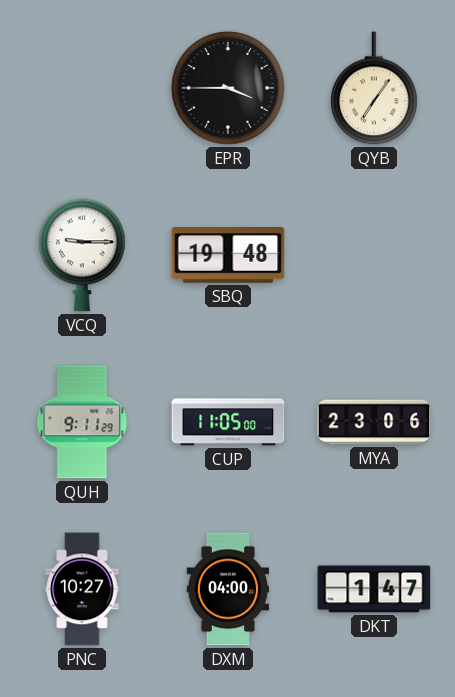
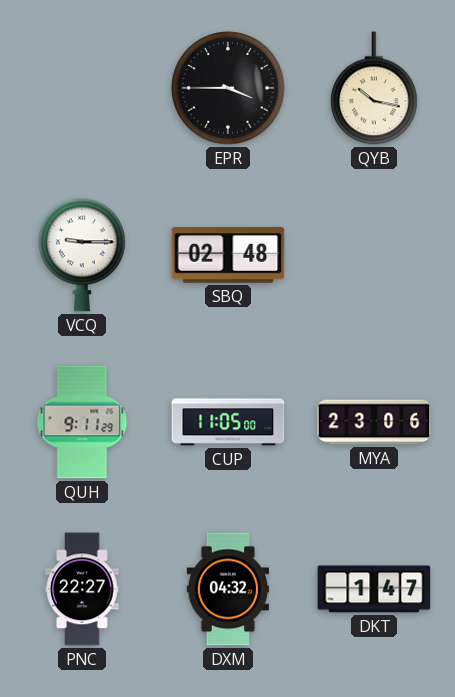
QYB: 7:06 -> 10:17
SBQ: 19:48 -> 02:48
PNC: 10:27 -> 22:27
DXM: 04:00 -> 04:32
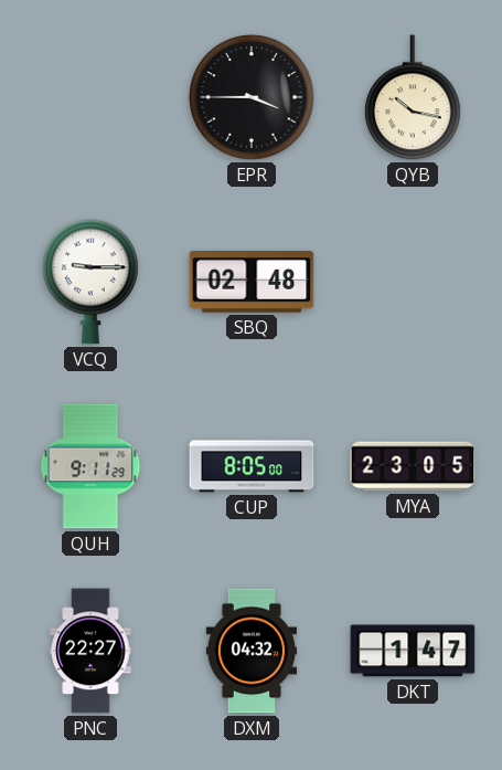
CUP: 11:05 -> 8:05
MYA: 23:06 -> 23:05
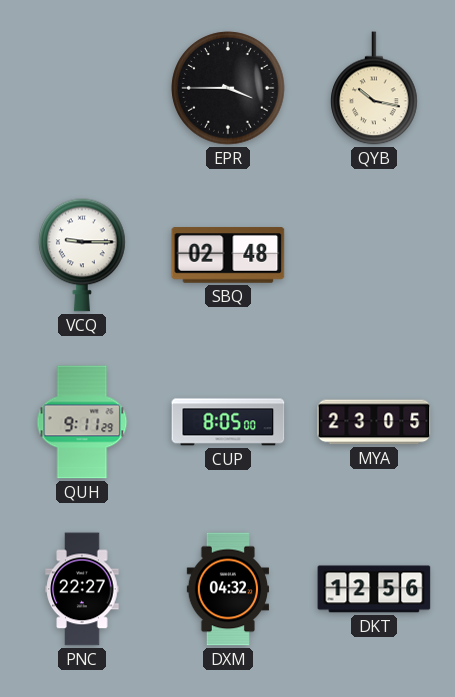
DKT: 1:47 -> 12:56
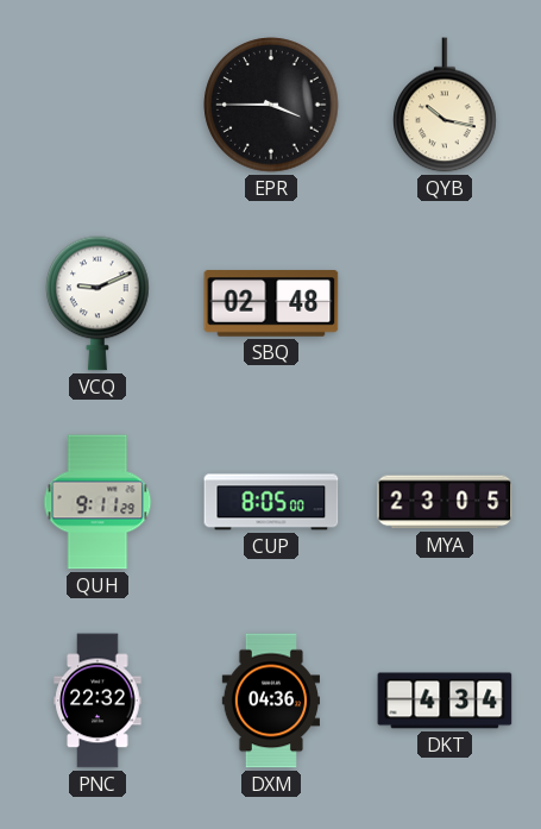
VCQ: 9:15 -> 9:11
PNC: 22:27 -> 22:32
DXM: 04:32 -> 04:36
DKT: 12:56 -> 4:34
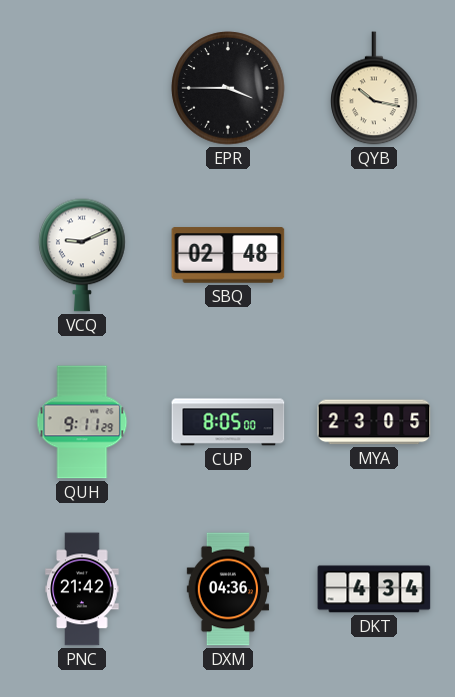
PNC: 22:32 -> 21:42
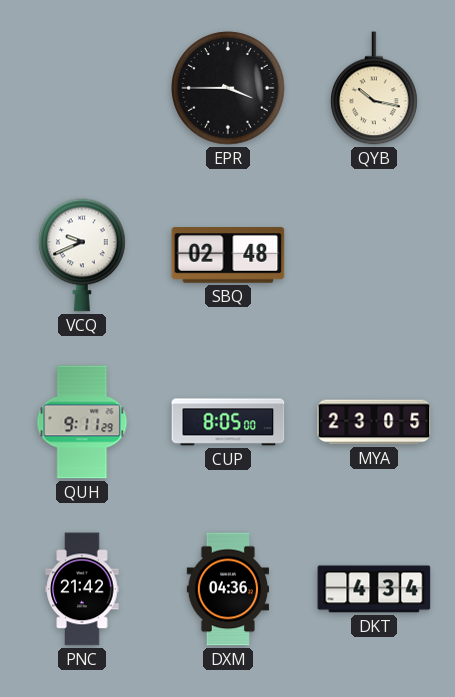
VCQ: 9:11 -> 9:41
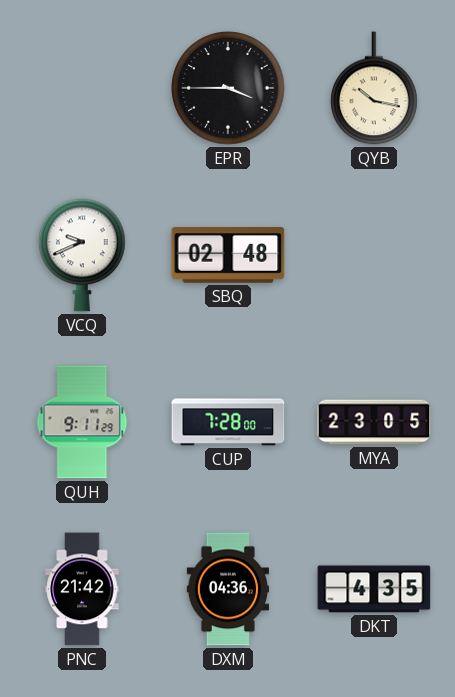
CUP: 8:05 -> 7:28
DKT: 4:34 -> 4:35
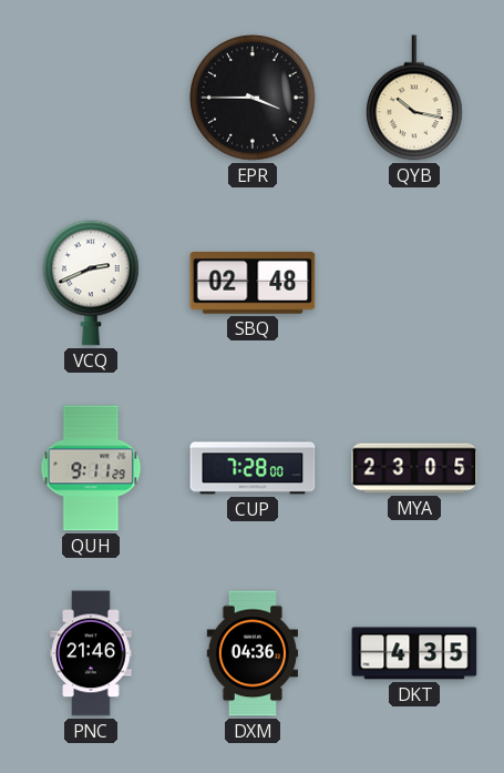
VCQ: 9:41 -> 2:41
PNC: 21:42 -> 21:46
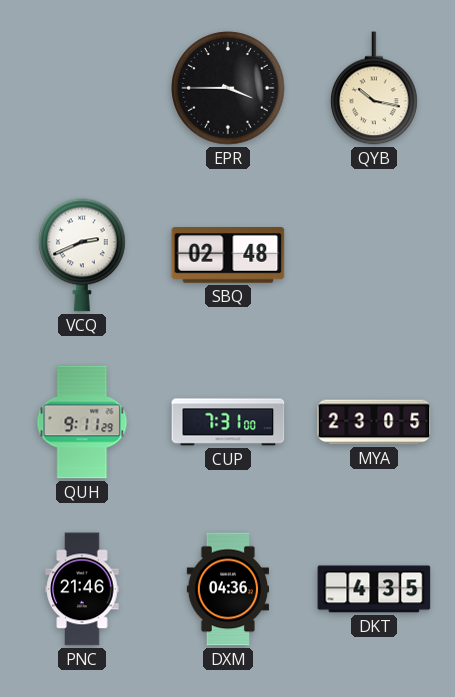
CUP: 7:28 -> 7:31
